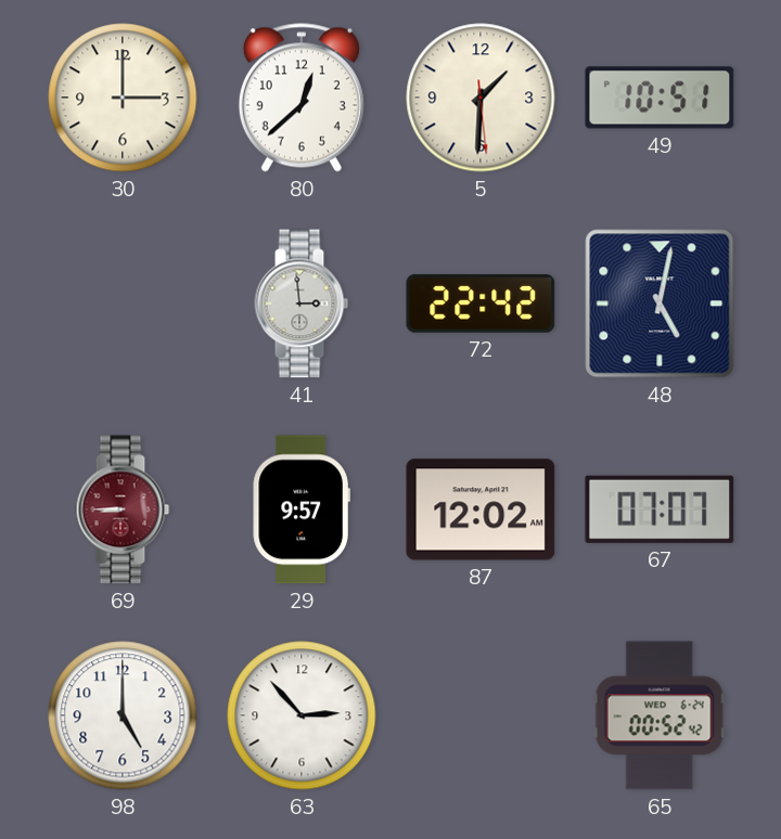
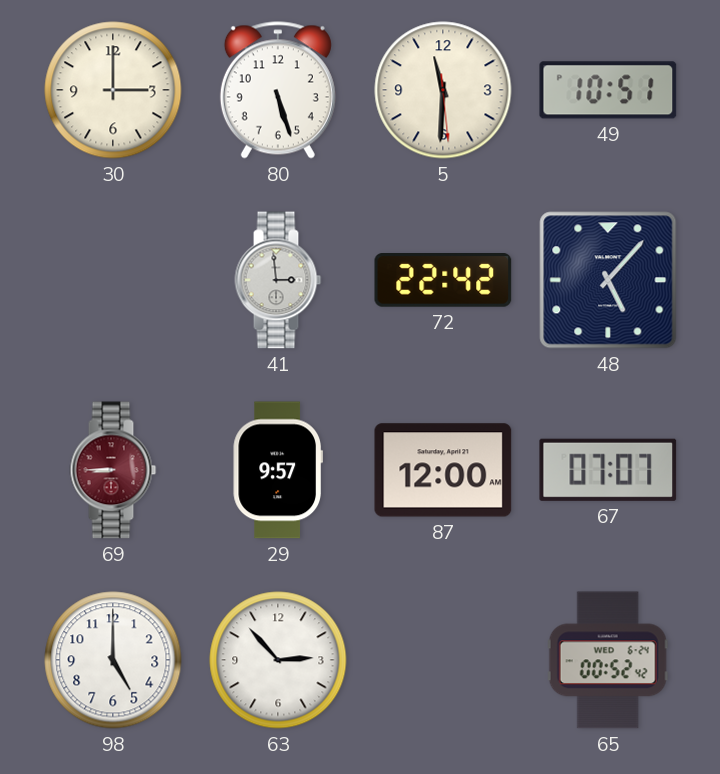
80: 12:38 -> 5:27
5: 1:30 -> 11:30
48: 5:02 -> 5:07
87: 12:02 -> 12:00
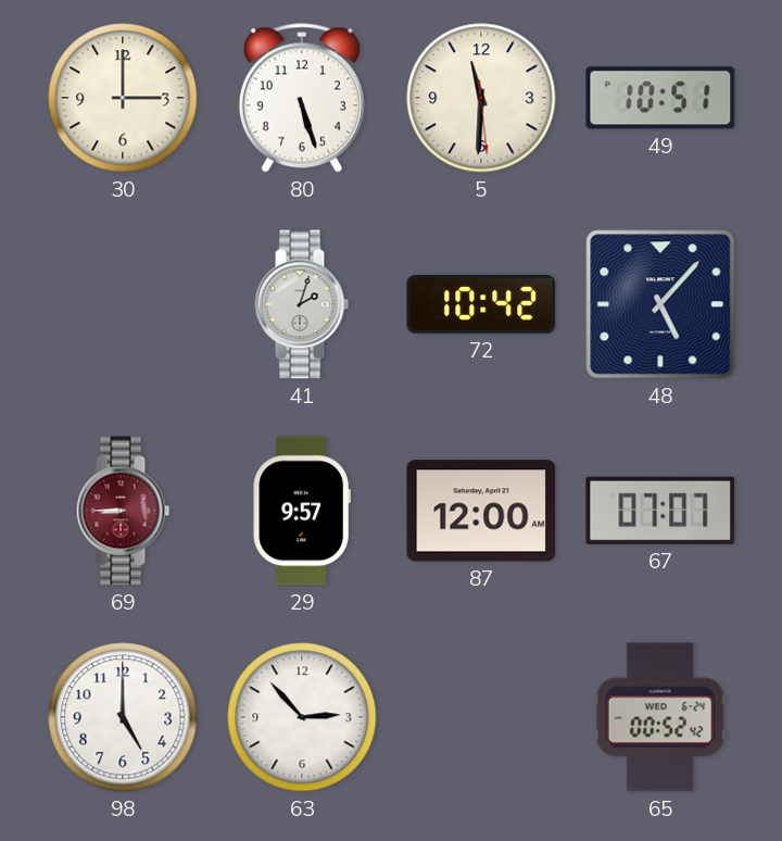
41: 2:59 -> 2:03
72: 22:42 -> 10:42
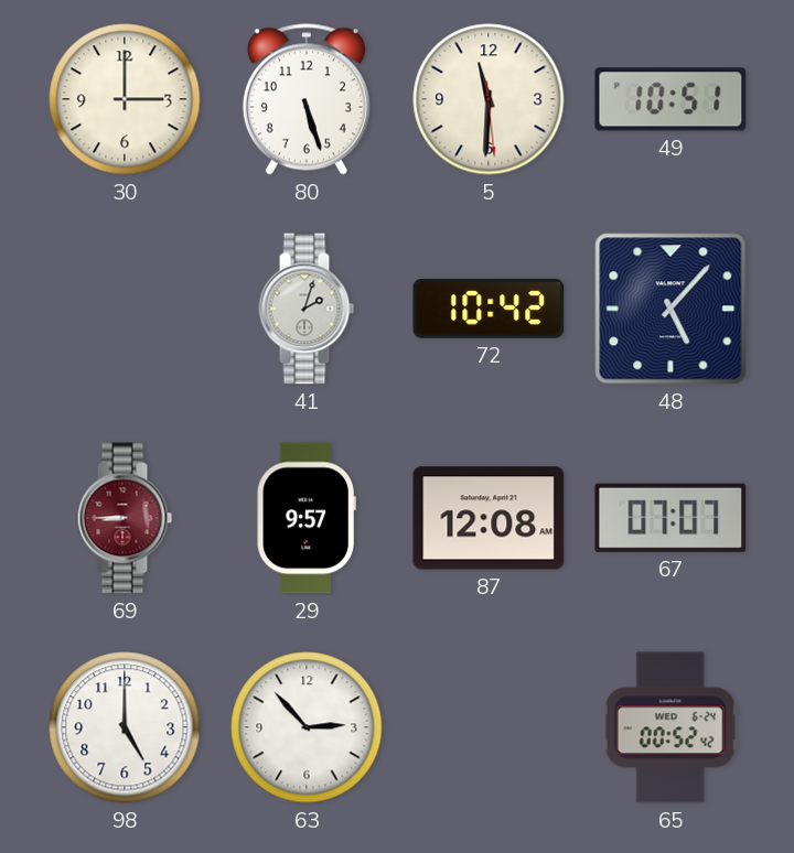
87: 12:00 -> 12:08
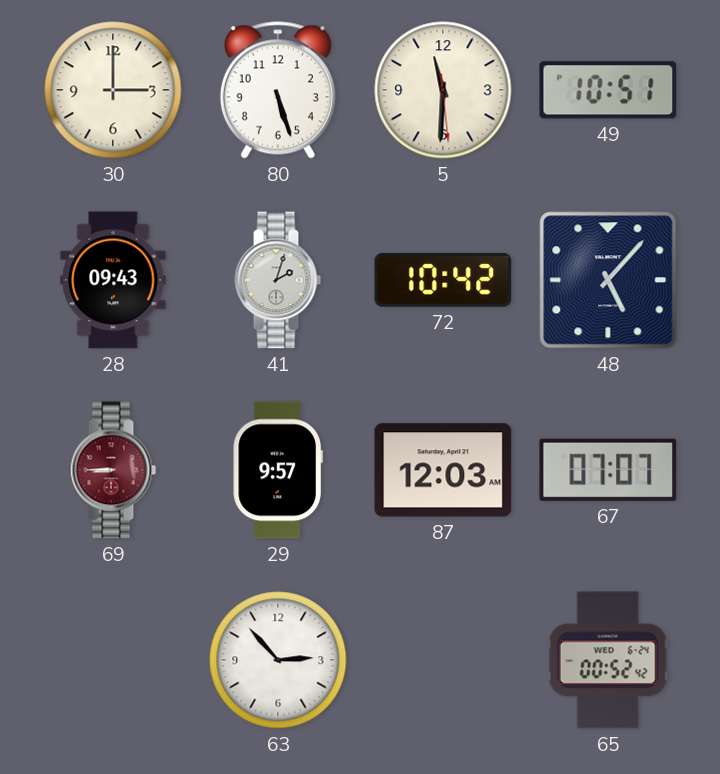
28: none -> 09:43
87: 12:08 -> 12:03
98: 5:00 -> none
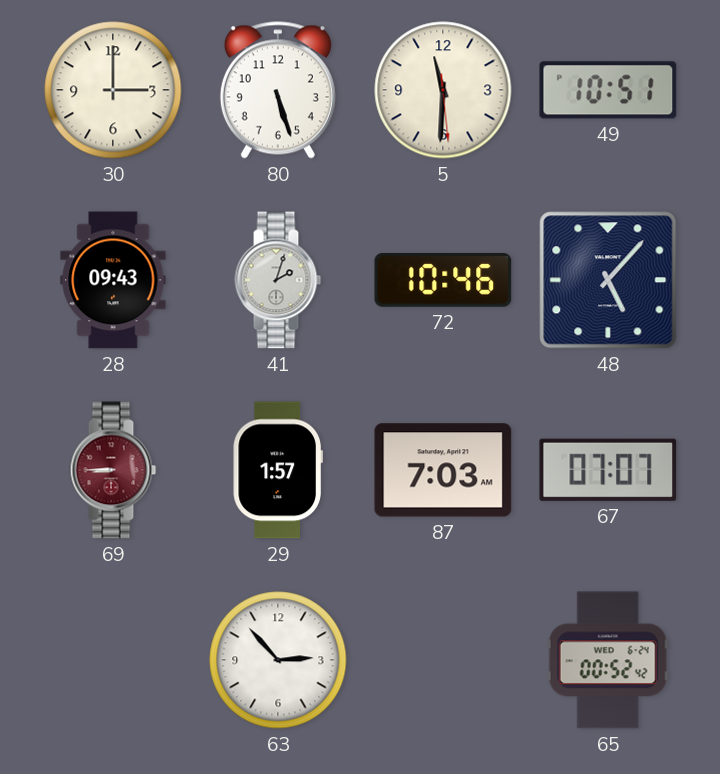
72: 10:42 -> 10:46
29: 9:57 -> 1:57
87: 12:03 -> 7:03
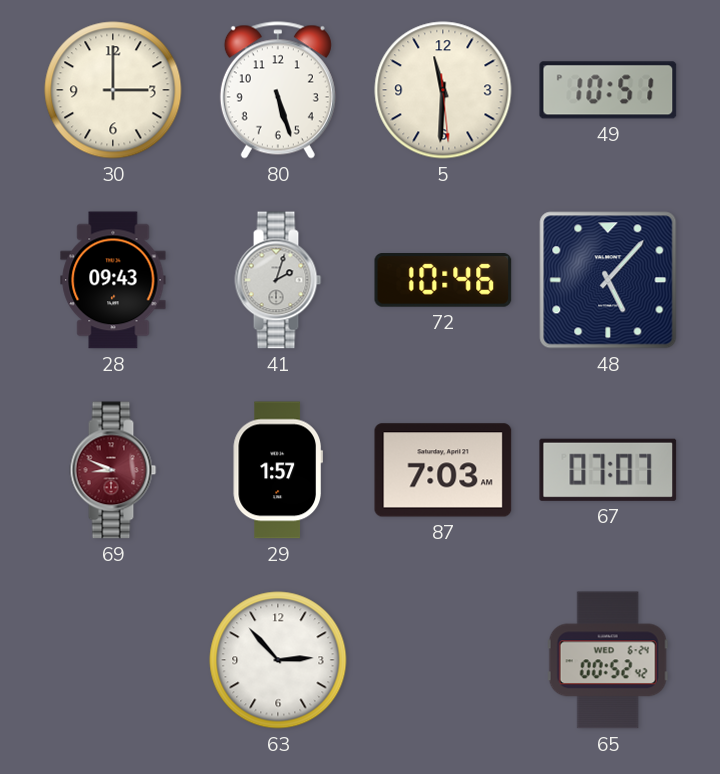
69: 8:45 -> 8:49
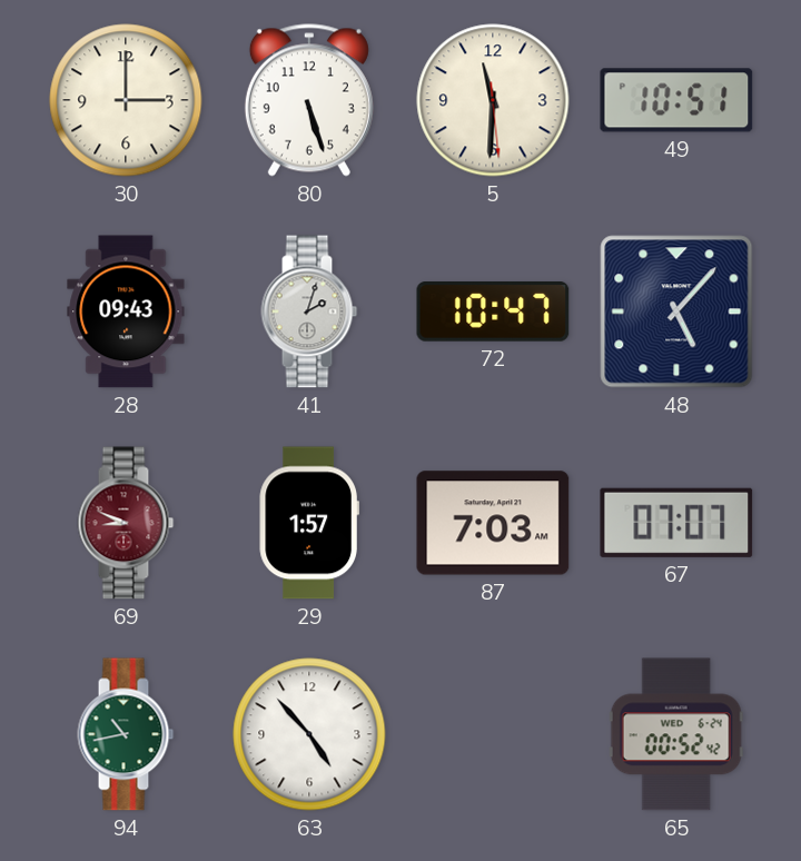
72: 10:46 -> 10:47
94: none -> 10:43
63: 2:53 -> 4:53
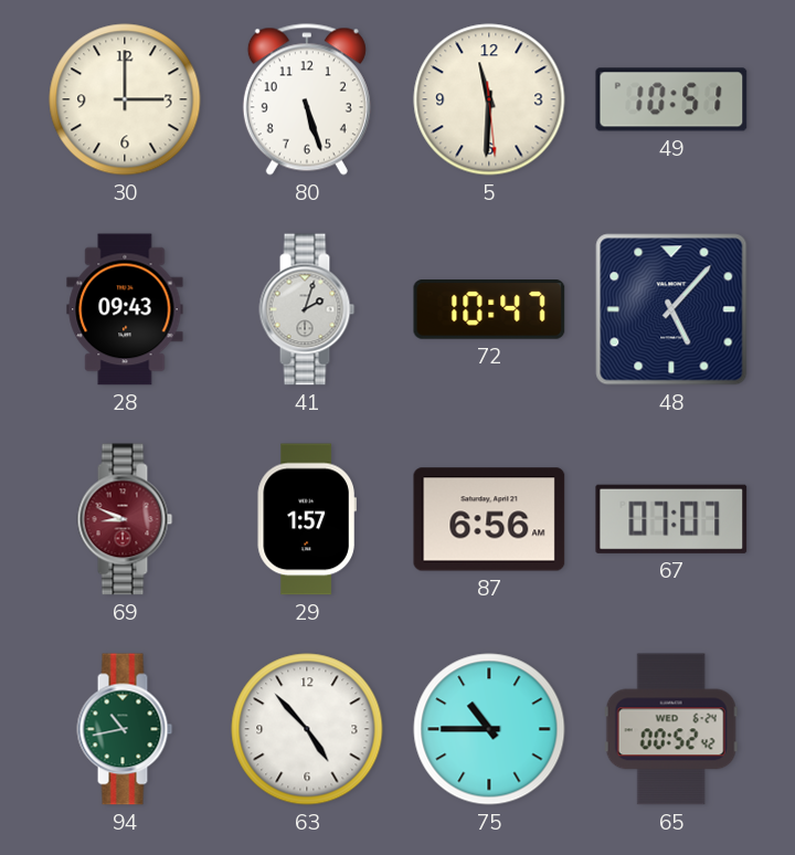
87: 7:03 -> 6:56
75: none -> 10:45
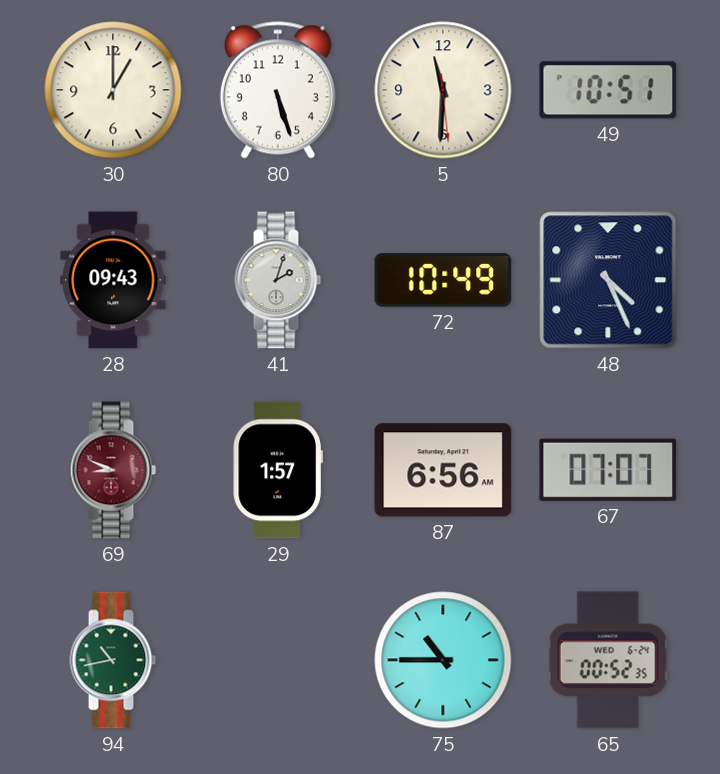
30: 3:00 -> 1:00
72: 10:47 -> 10:49
48: 5:07 -> 4:26
63: 4:53 -> none
65: 00:52:42 -> 00:52:35
